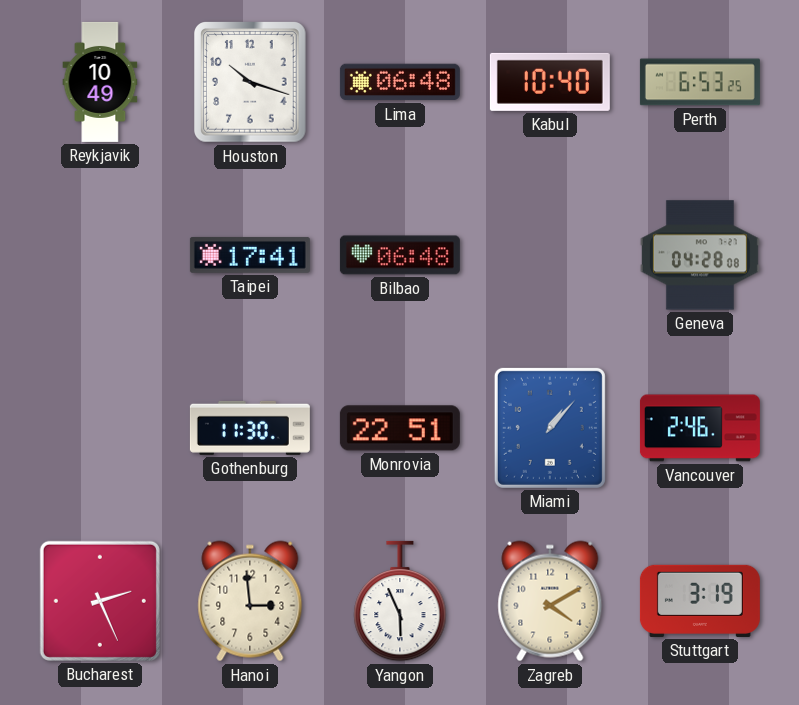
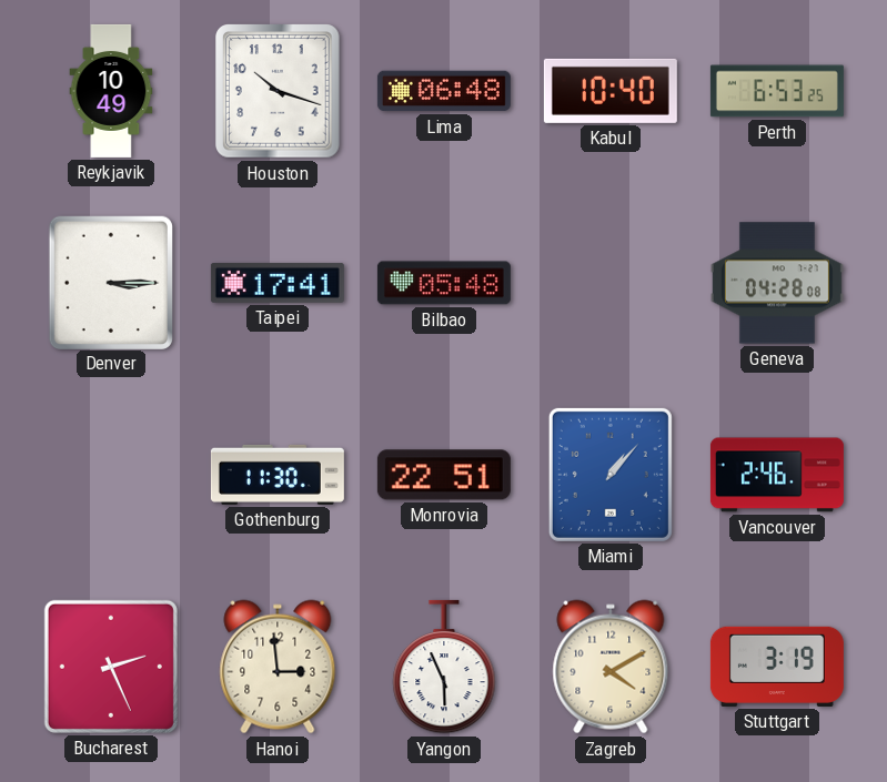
Denver: none -> 3:15
Bilbao: 06:48 -> 05:48
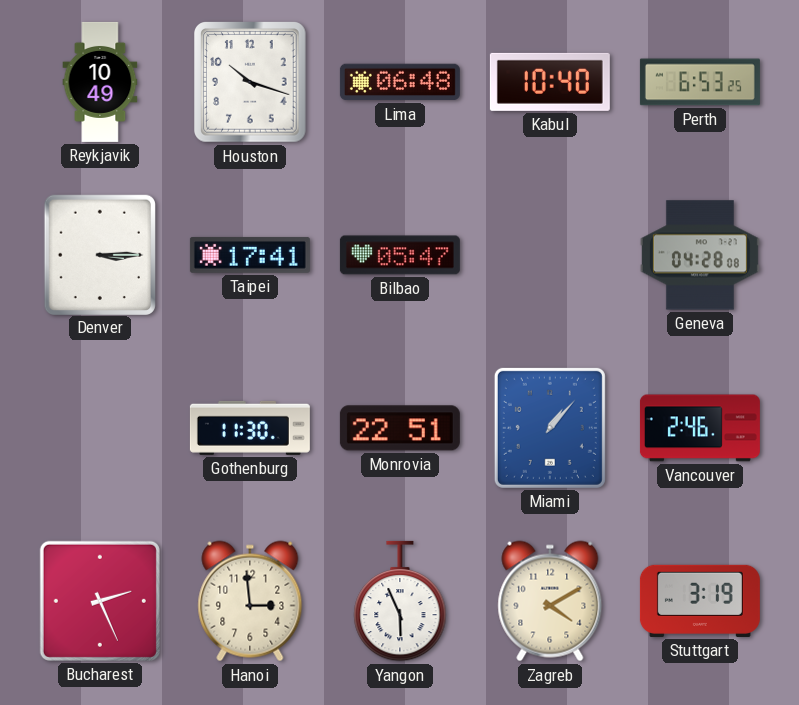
Bilbao: 05:48 -> 05:47
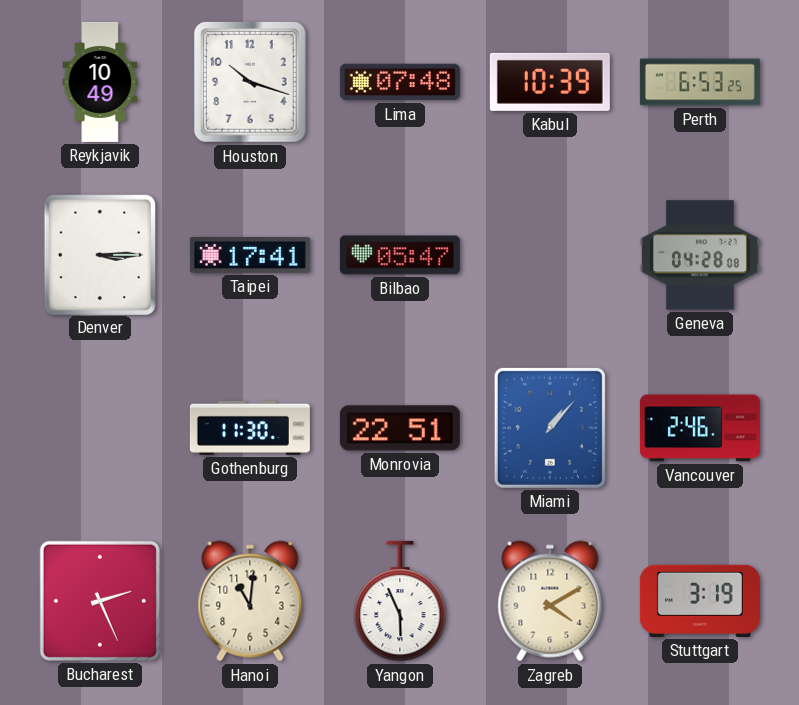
Lima: 06:48 -> 07:48
Kabul: 10:40 -> 10:39
Hanoi: 2:59 -> 11:01
